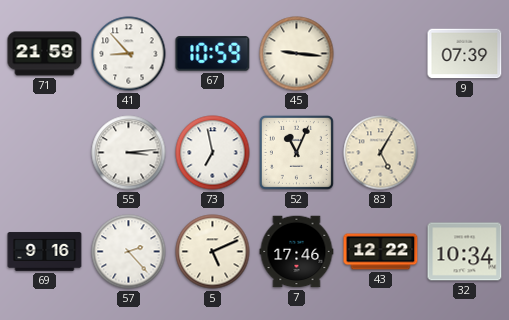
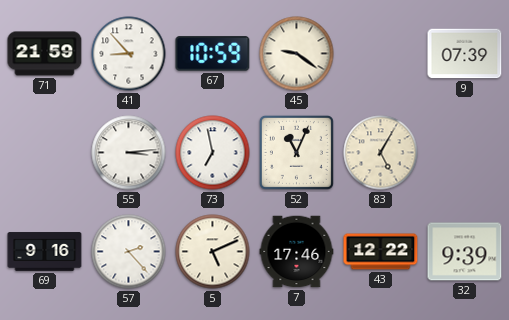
45: 9:16 -> 9:21
32: 10:34 -> 9:39
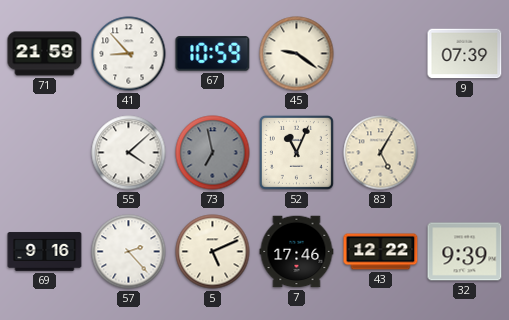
55: 3:14 -> 4:08
73 dial: white -> grey
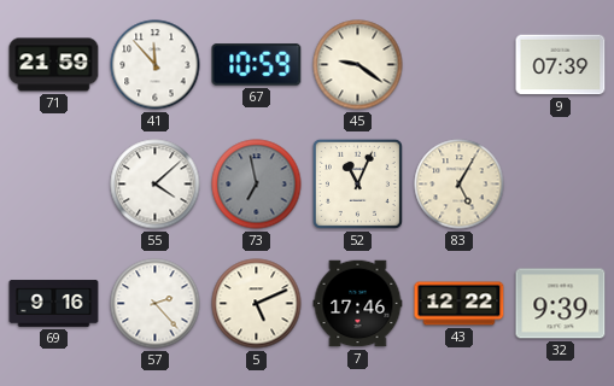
41: 8:53 -> 11:53
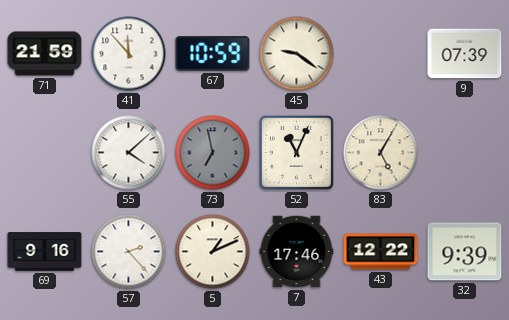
5: 5:11 -> 1:11
